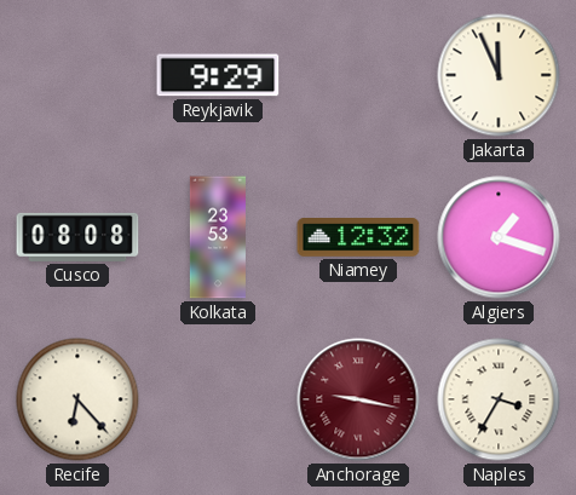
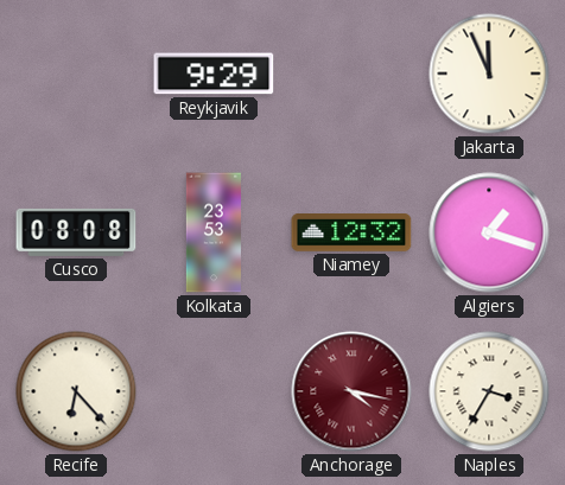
Anchorage: 9:17 -> 4:17
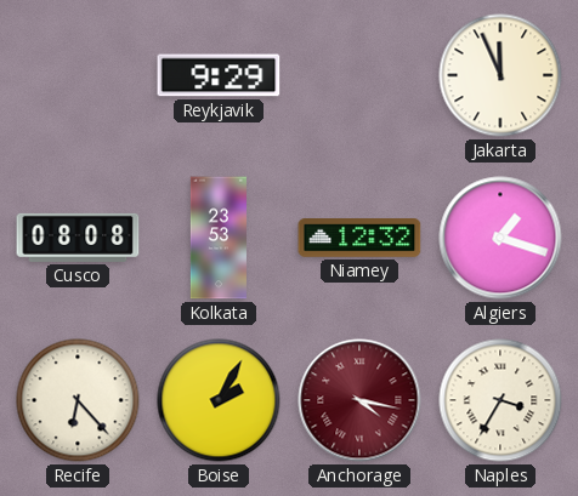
Boise: none -> 2:05
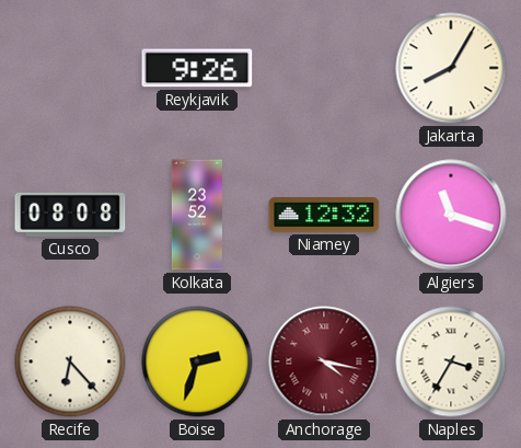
Reykjavik: 9:29 -> 9:26
Jakarta: 11:56 -> 8:05
Kolkata: 23:53 -> 23:52
Algiers: 1:18 -> 11:18
Boise: 2:05 -> 2:33
